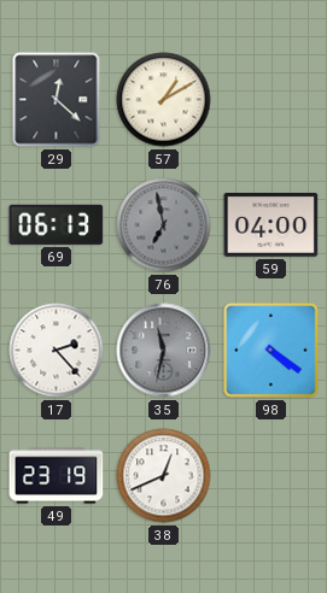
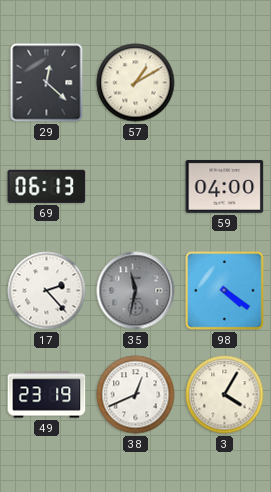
76: 6:58 -> none
3: none -> 4:05
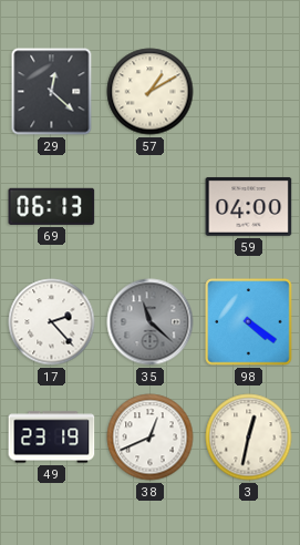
35: 11:32 -> 11:22
3: 4:05 -> 12:32
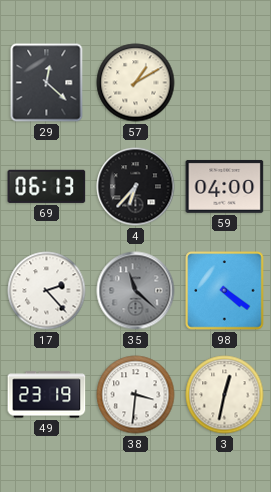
4: none -> 6:37
38: 12:41 -> 3:31
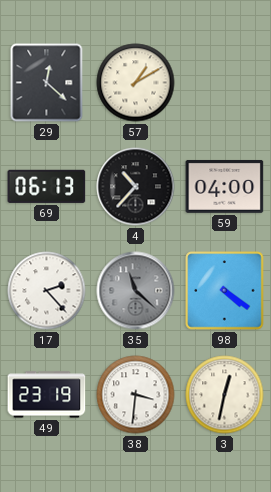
4: 6:37 -> 10:37
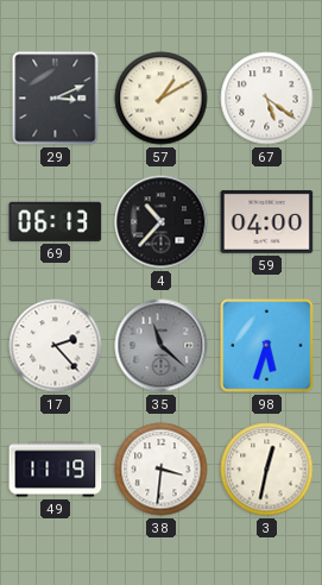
29: 12:22 -> 3:11
67: none -> 5:21
98: 4:21 -> 5:33
49: 23:19 -> 11:19
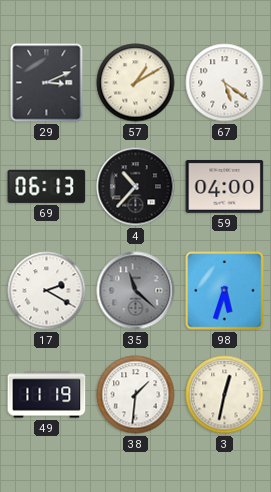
17: 2:23 -> 2:20
38: 3:31 -> 1:31
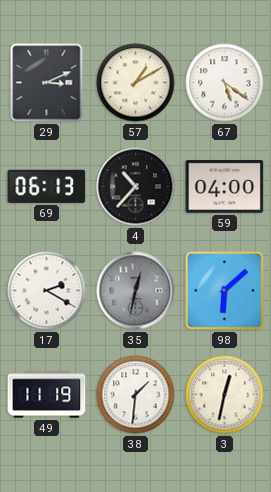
35: 11:22 -> 12:32
98: 5:33 -> 6:08
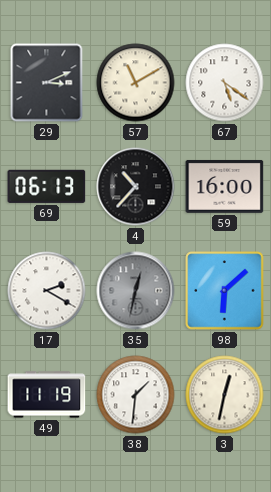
57: 1:10 -> 11:10
59: 04:00 -> 16:00
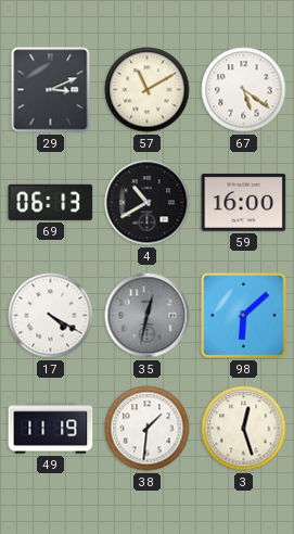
4: 10:37 -> 10:40
17: 2:20 -> 4:20
3: 12:32 -> 12:27
